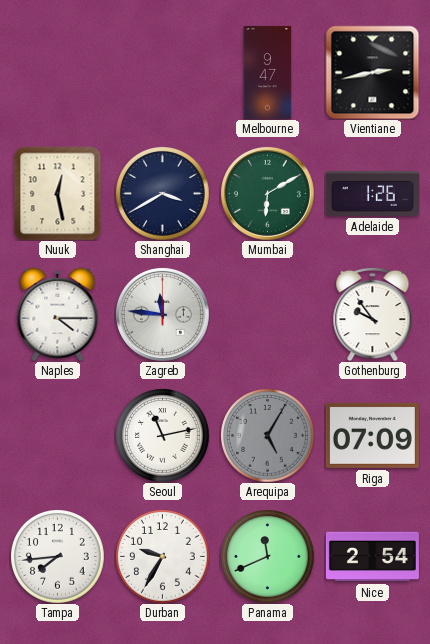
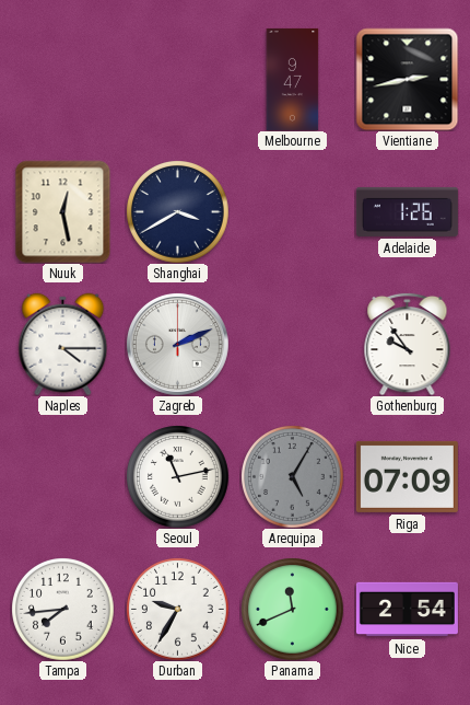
Mumbai: 6:10 -> none
Zagreb: 11:46 -> 2:11
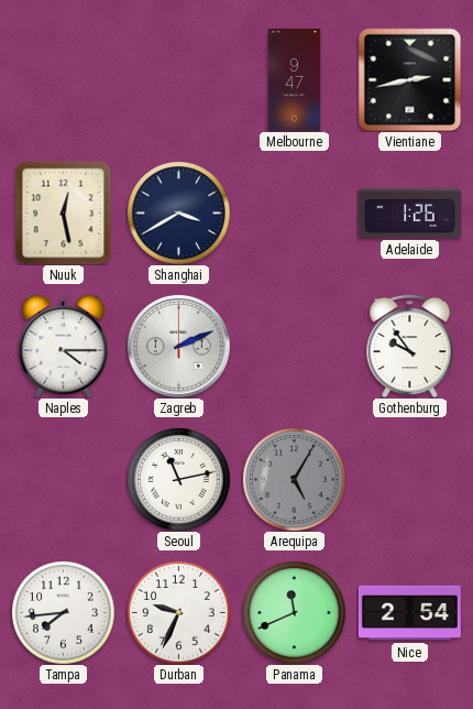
Riga: 07:09 -> none
Durban: 9:35 -> 9:34
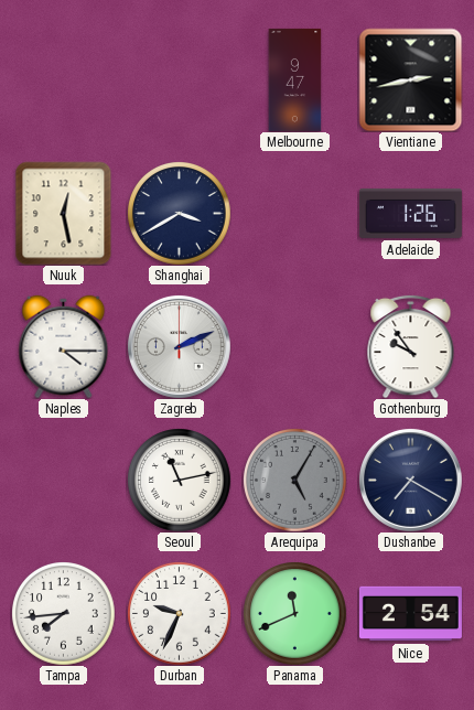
Dushanbe: none -> 7:20
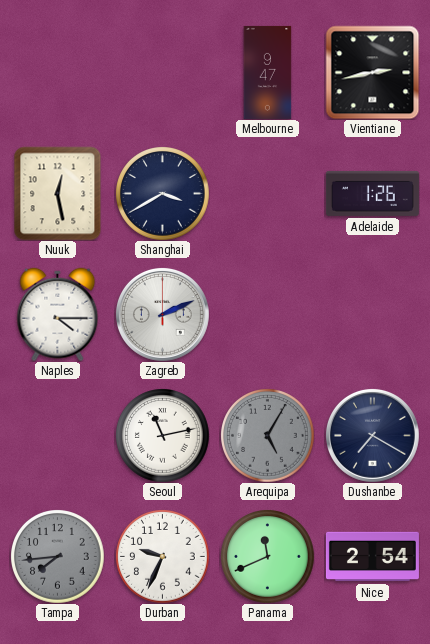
Gothenburg: 9:54 -> none
Tampa dial: white -> grey
